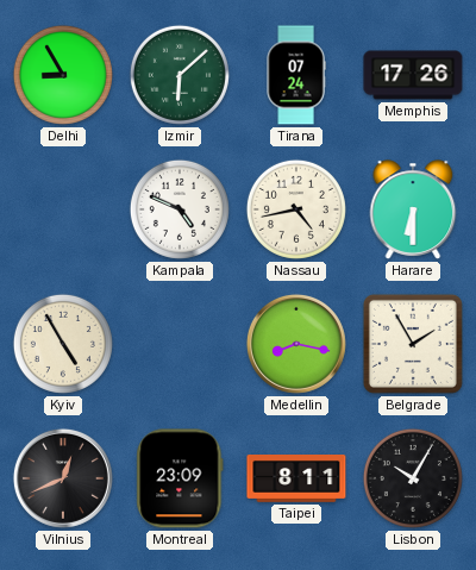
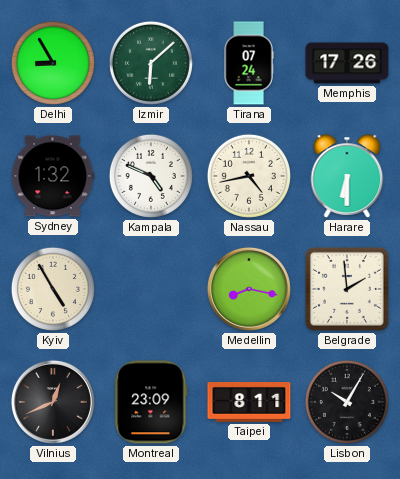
Sydney: none -> 1:32
Belgrade: 1:55 -> 1:59
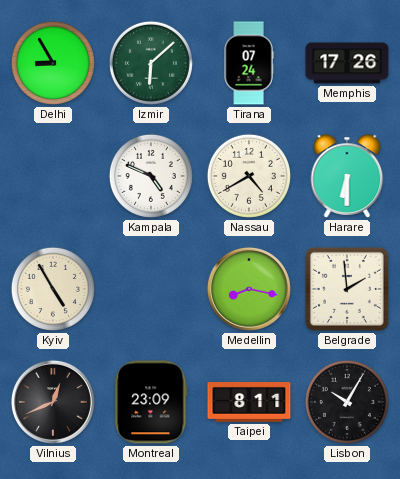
Sydney: 1:32 -> none
Nassau: 4:43 -> 4:40
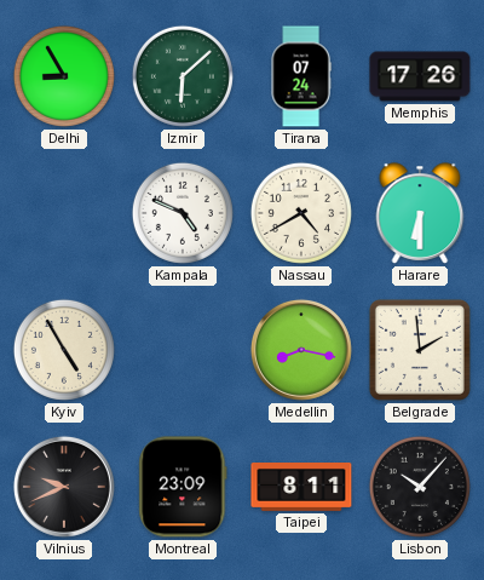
Vilnius: 12:41 -> 9:41
Lisbon: 10:05 -> 10:07
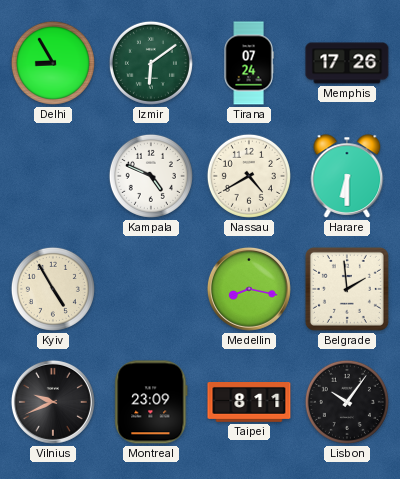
Izmir: 6:08 -> 6:09
Lisbon: 10:07 -> 10:06
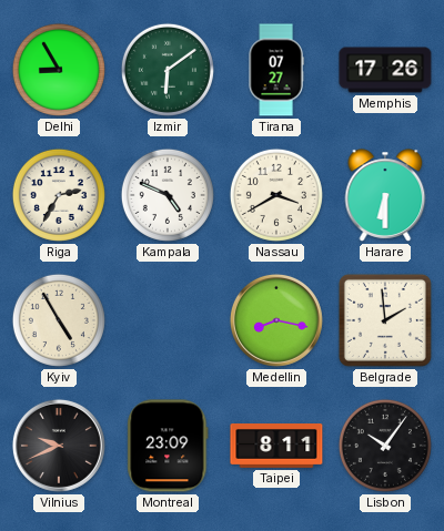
Tirana: 07:24 -> 07:27
Riga: none -> 2:35
Nassau: 4:40 -> 3:40
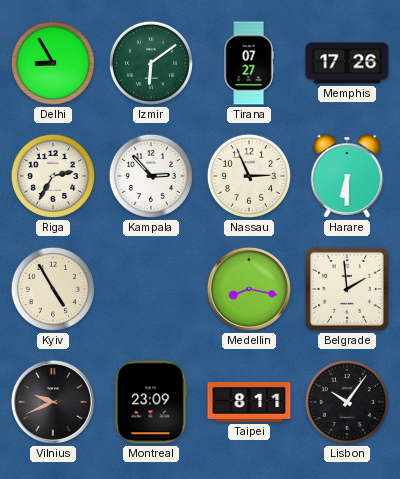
Kampala: 4:49 -> 2:53
Nassau: 3:40 -> 2:56
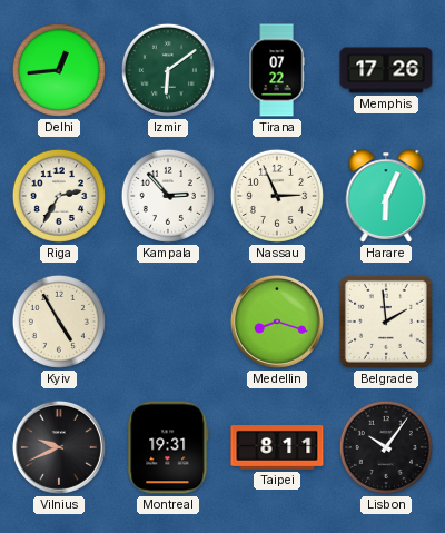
Delhi: 8:55 -> 12:44
Tirana: 07:27 -> 07:22
Harare: 6:30 -> 6:04
Medellin: 8:17 -> 8:18
Montreal: 23:09 -> 19:31
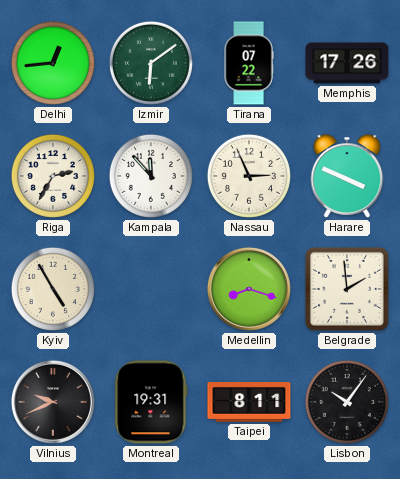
Kampala: 2:53 -> 11:53
Harare: 6:04 -> 3:49
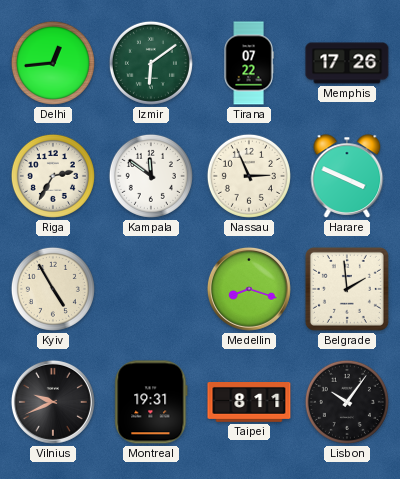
Kampala: 11:53 -> 11:51
